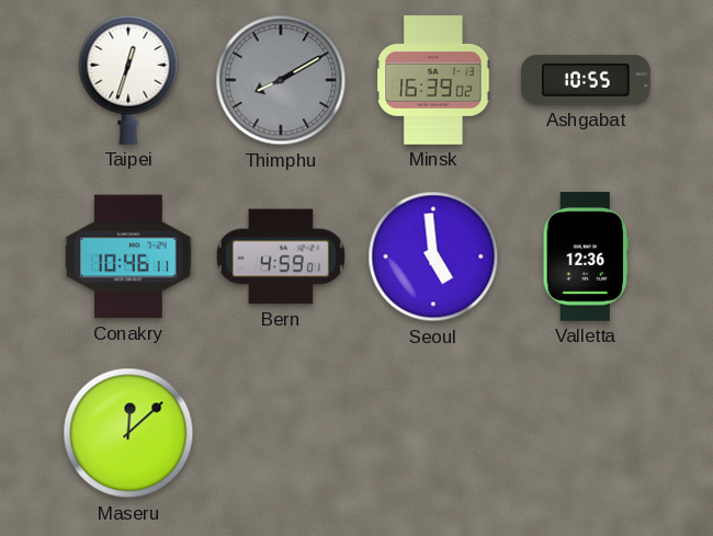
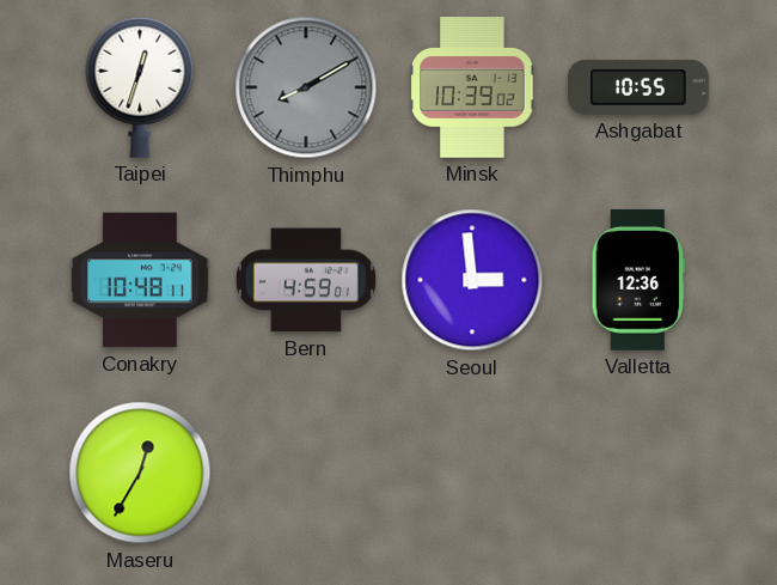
Minsk: 16:39 -> 10:39
Conakry: 10:46 -> 10:48
Seoul: 4:59 -> 2:59
Maseru: 12:08 -> 12:35
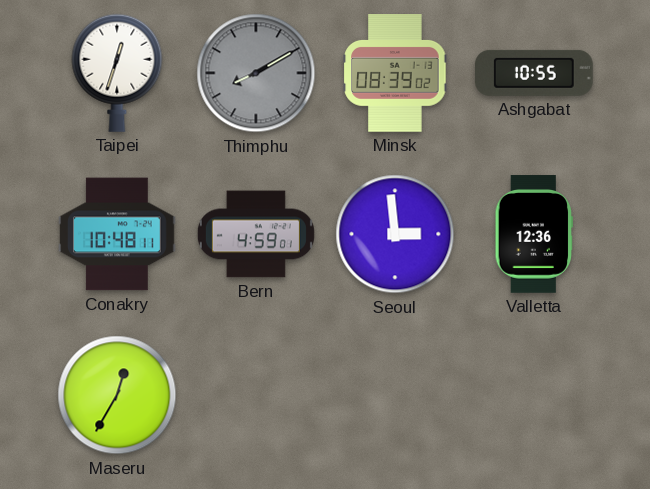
Minsk: 10:39 -> 08:39
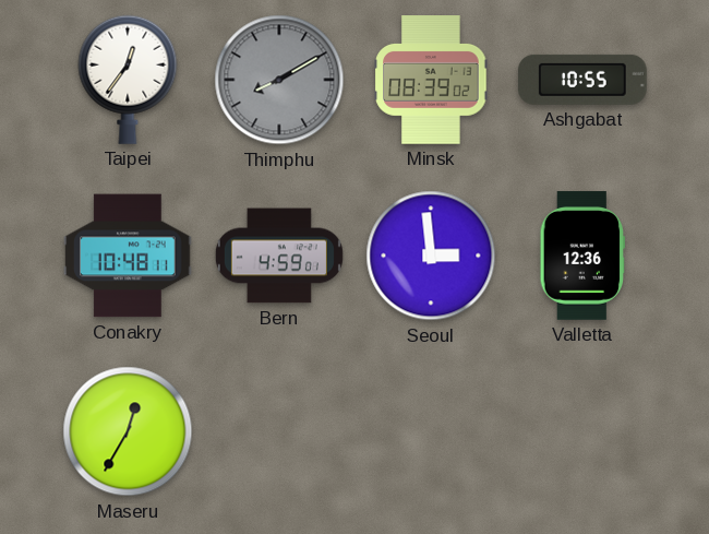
Taipei: 12:33 -> 12:36
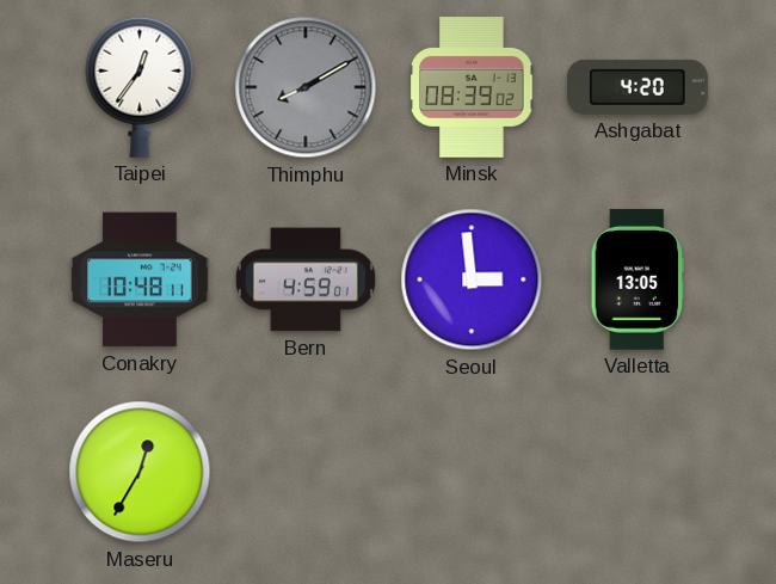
Ashgabat: 10:55 -> 4:20
Valletta: 12:36 -> 13:05
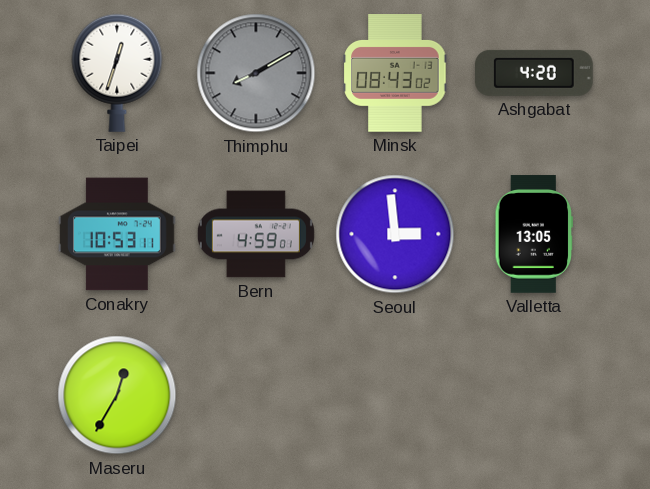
Taipei: 12:36 -> 12:33
Minsk: 08:39 -> 08:43
Conakry: 10:48 -> 10:53
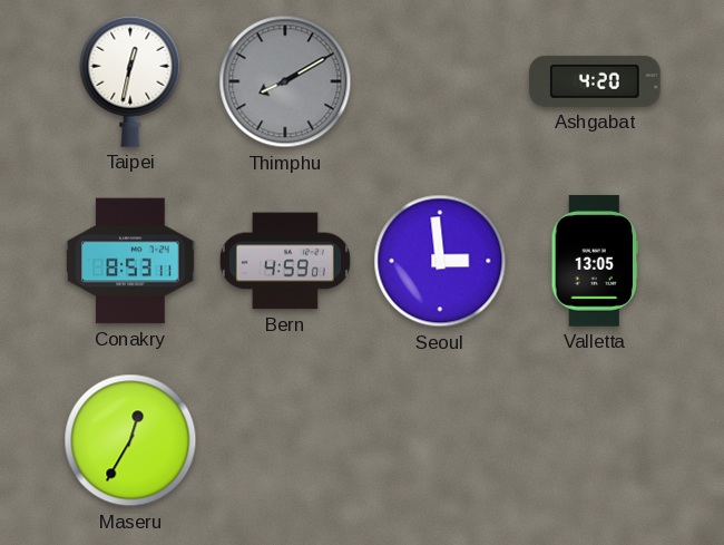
Taipei: 12:33 -> 12:32
Minsk: 08:43 -> none
Conakry: 10:53 -> 8:53
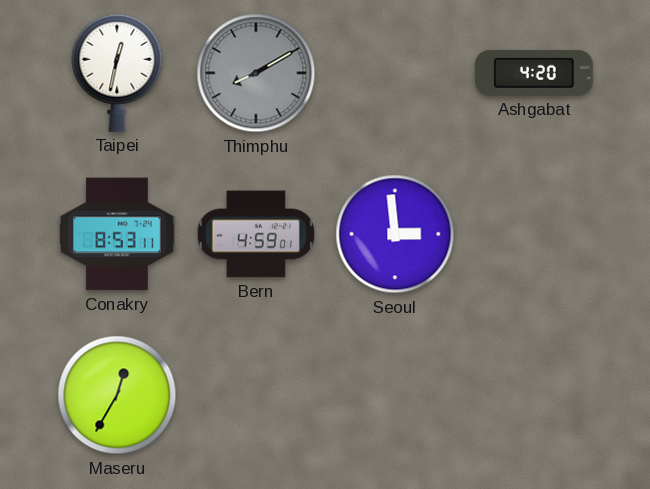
Valletta: 13:05 -> none
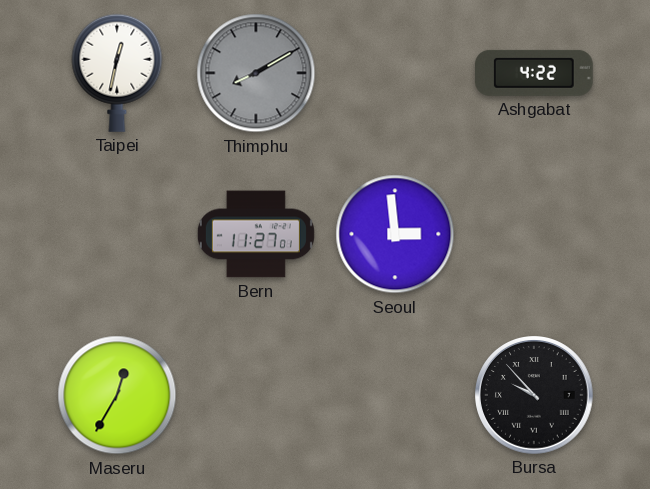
Ashgabat: 4:20 -> 4:22
Conakry: 8:53 -> none
Bern: 4:59 -> 11:27
Bursa: none -> 9:53
